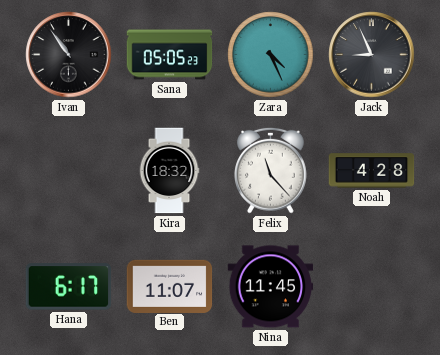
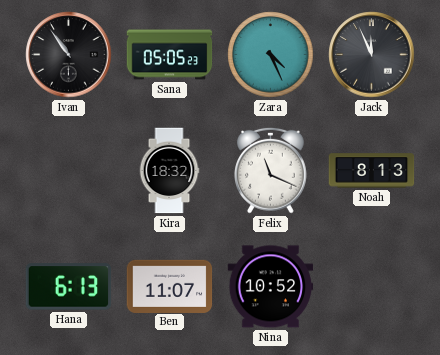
Jack: 8:56 -> 11:56
Felix: 11:23 -> 11:19
Noah: 4:28 -> 8:13
Hana: 6:17 -> 6:13
Nina: 11:45 -> 10:52
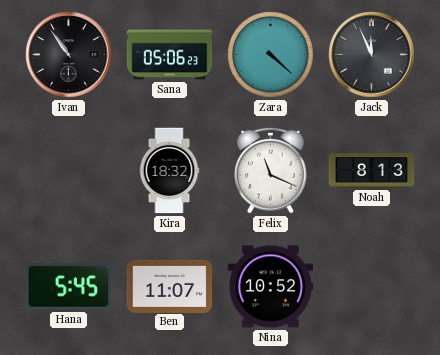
Sana: 05:05 -> 05:06
Zara: 4:26 -> 4:22
Hana: 6:13 -> 5:45
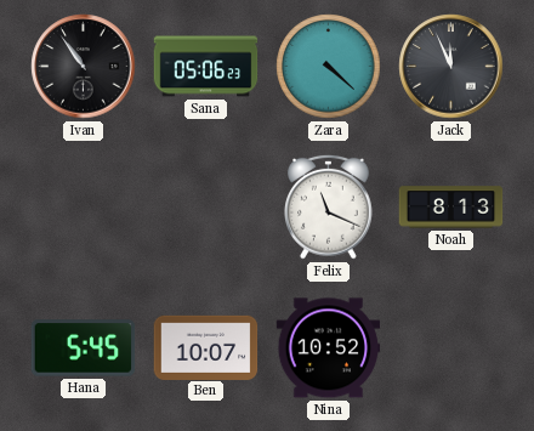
Kira: 18:32 -> none
Ben: 11:07 -> 10:07
